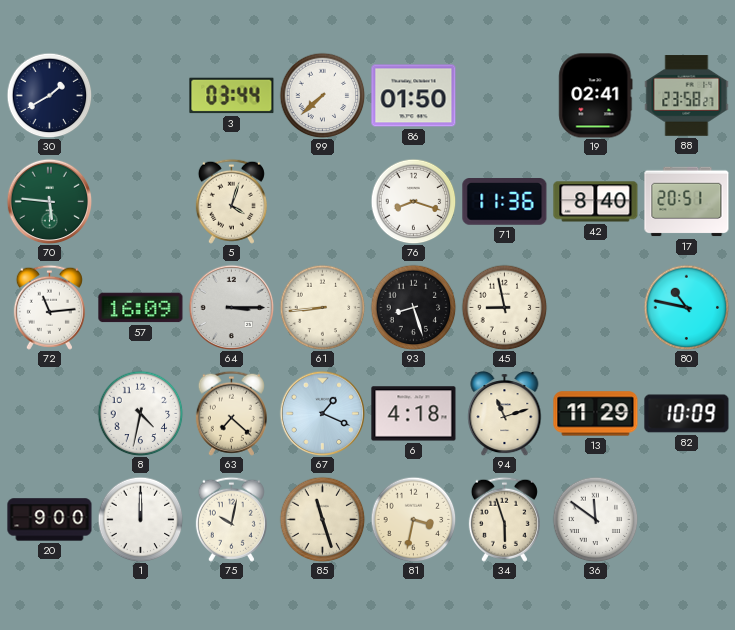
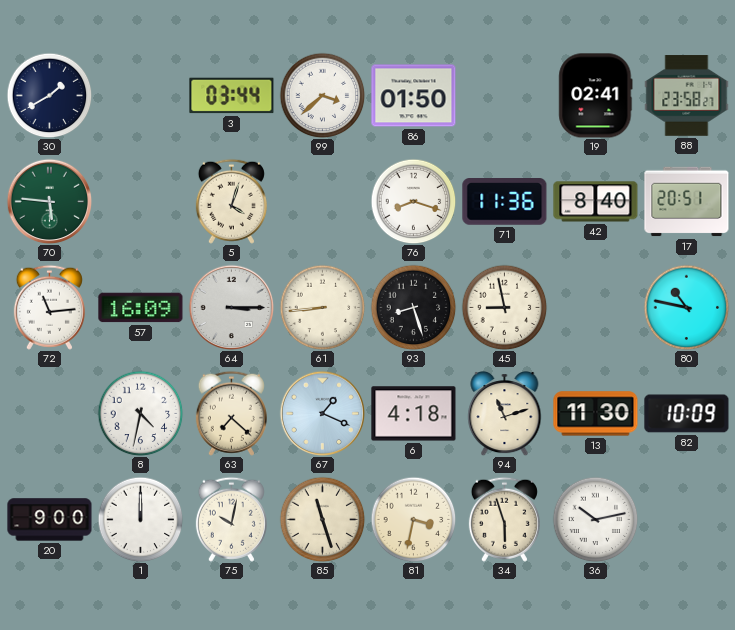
99: 7:38 -> 3:38
13: 11:29 -> 11:30
36: 11:51 -> 10:13
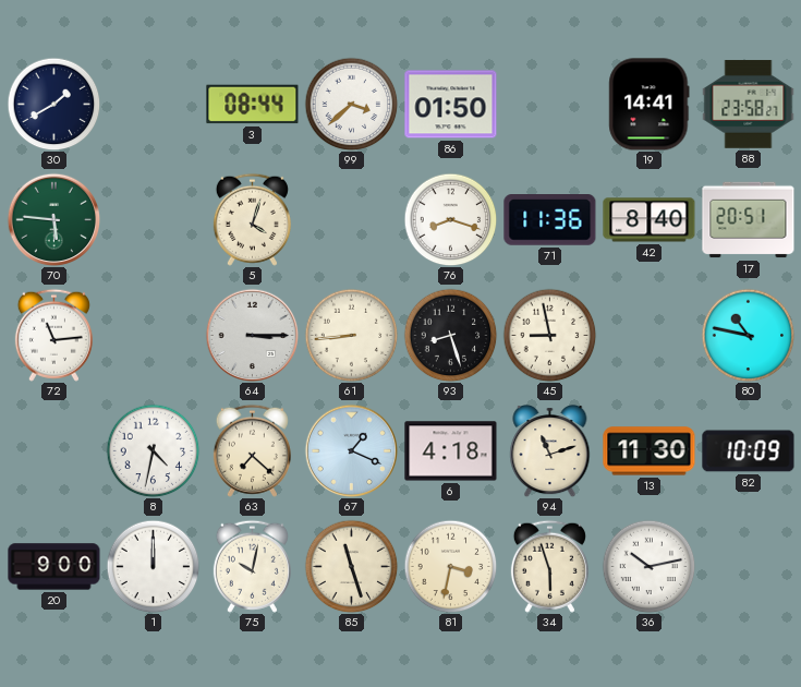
3: 03:44 -> 08:44
19: 02:41 -> 14:41
57: 16:09 -> none
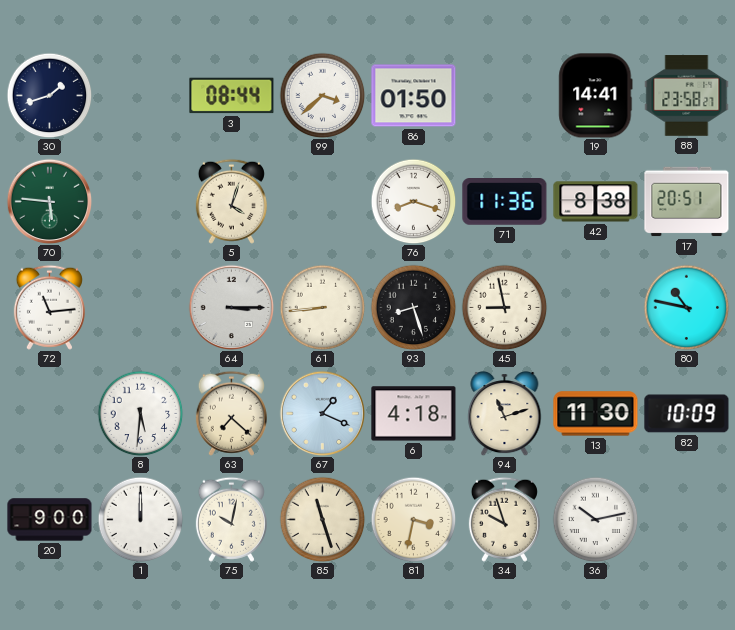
30: 1:40 -> 1:42
42: 8:40 -> 8:38
8: 4:32 -> 5:31
34: 5:57 -> 9:57
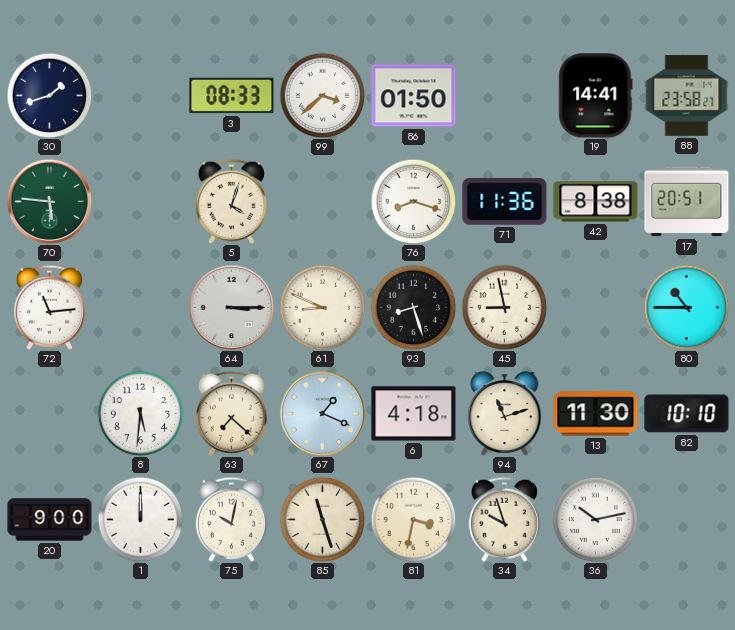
3: 08:44 -> 08:33
61: 8:44 -> 8:49
80: 10:47 -> 10:45
82: 10:09 -> 10:10
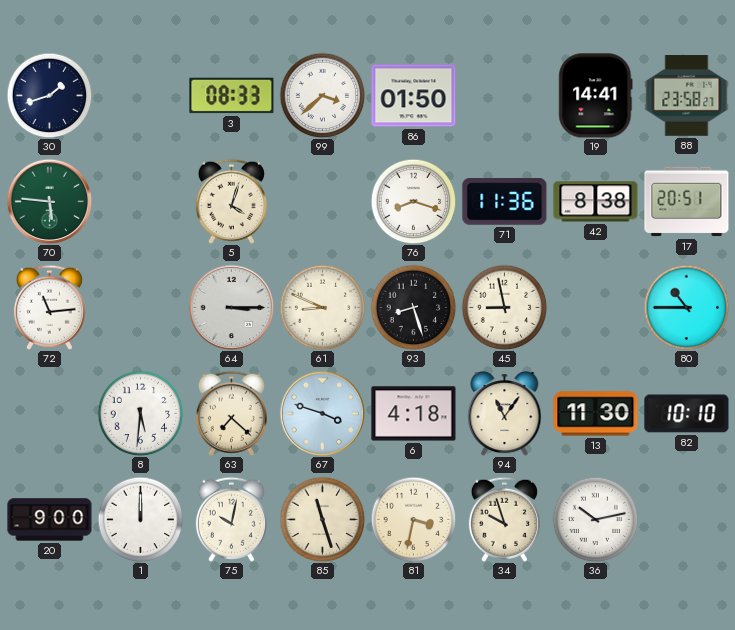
67: 1:19 -> 3:48
94: 11:12 -> 11:06
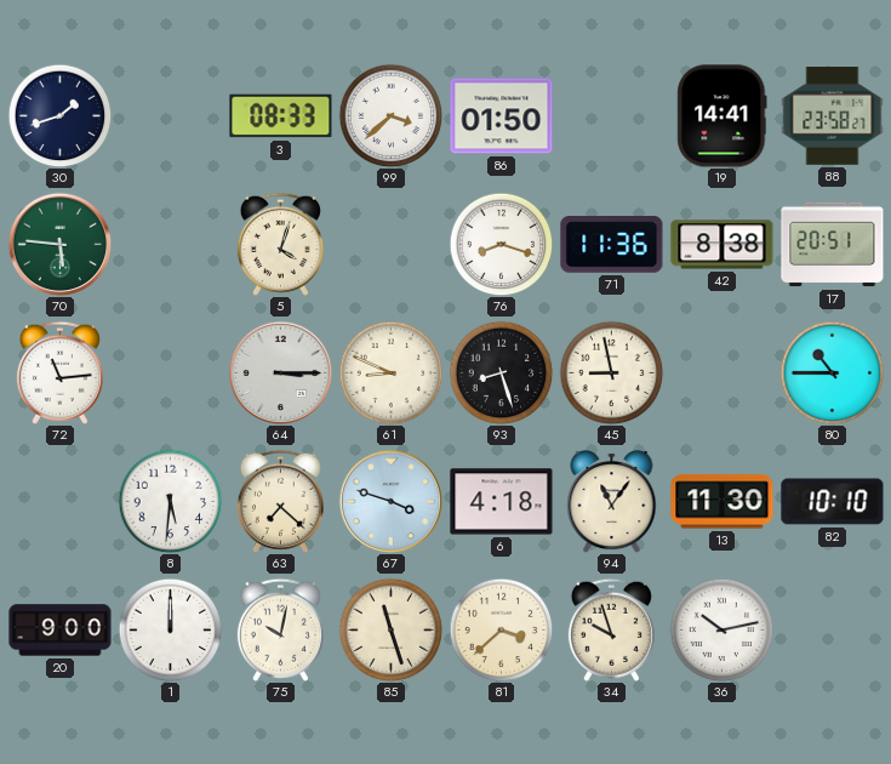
81: 3:32 -> 3:38
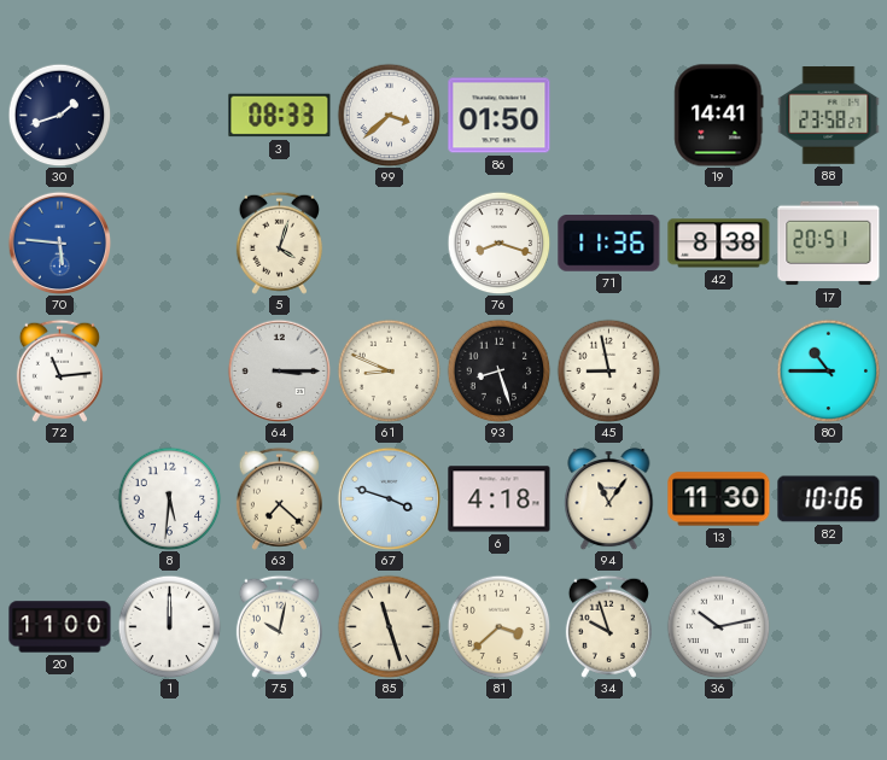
70 dial: green -> blue
82: 10:10 -> 10:06
20: 9:00 -> 11:00
